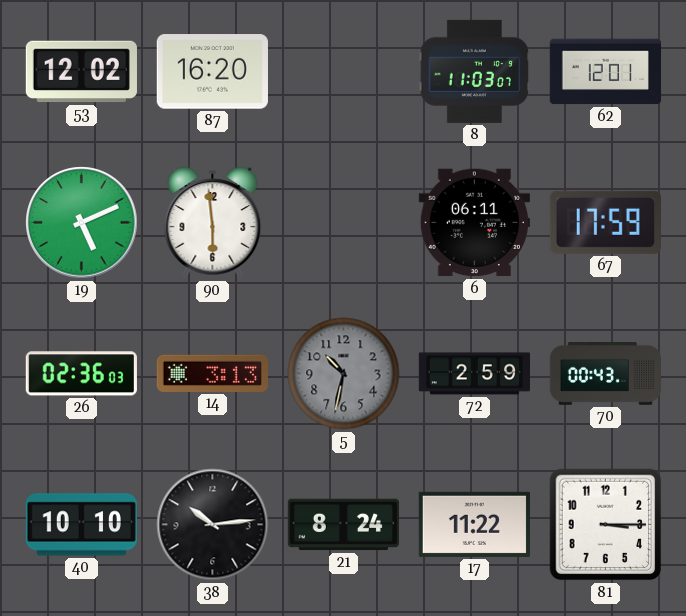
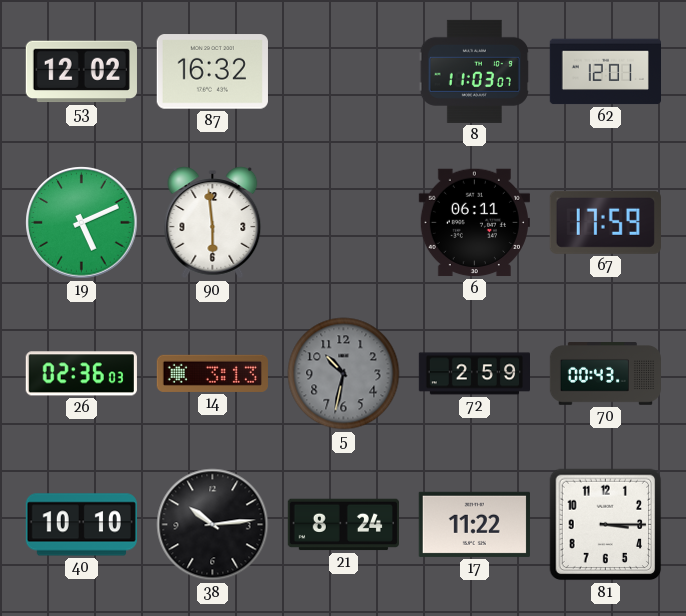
87: 16:20 -> 16:32
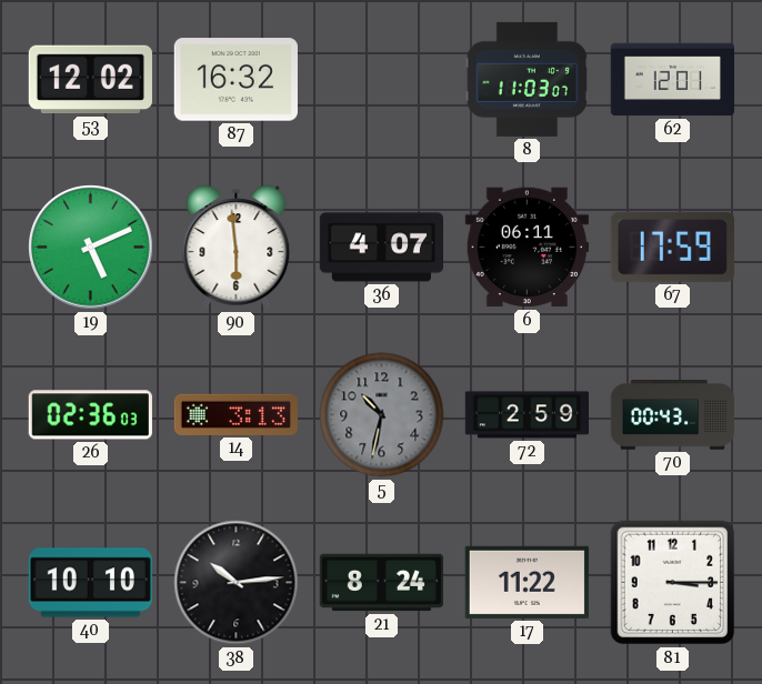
36: none -> 4:07
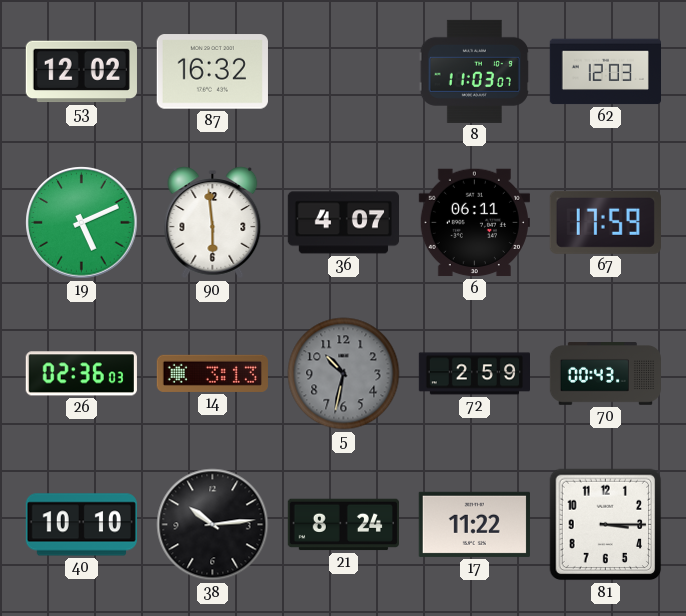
62: 12:01 -> 12:03
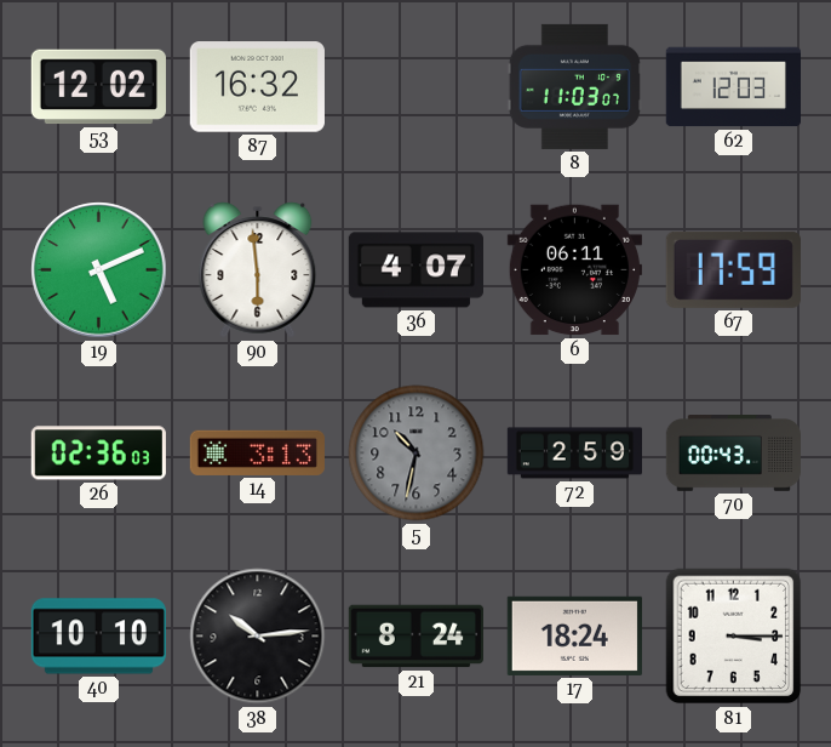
17: 11:22 -> 18:24
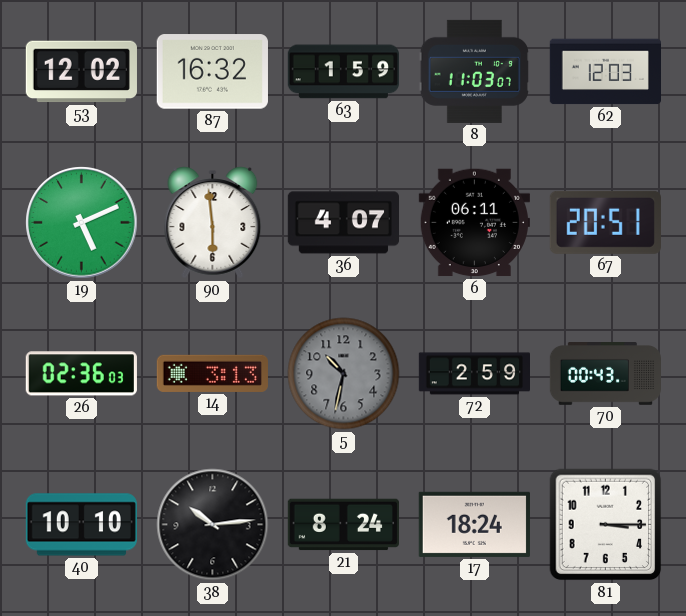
63: none -> 1:59
67: 17:59 -> 20:51
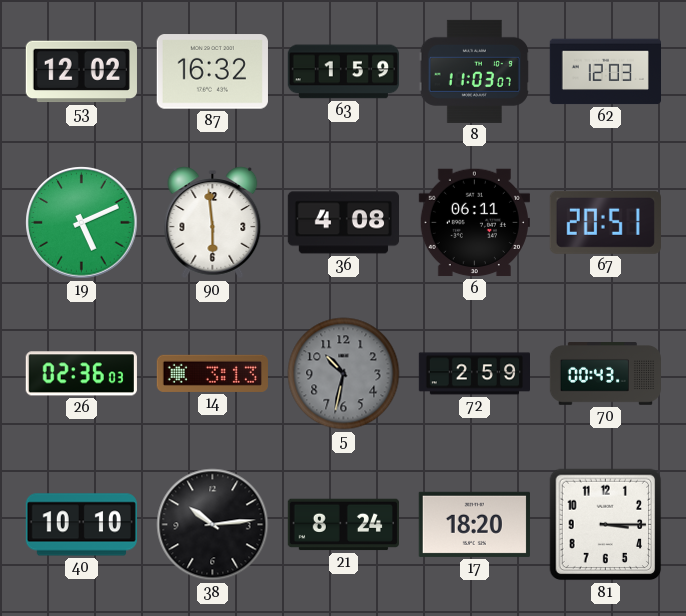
36: 4:07 -> 4:08
17: 18:24 -> 18:20
